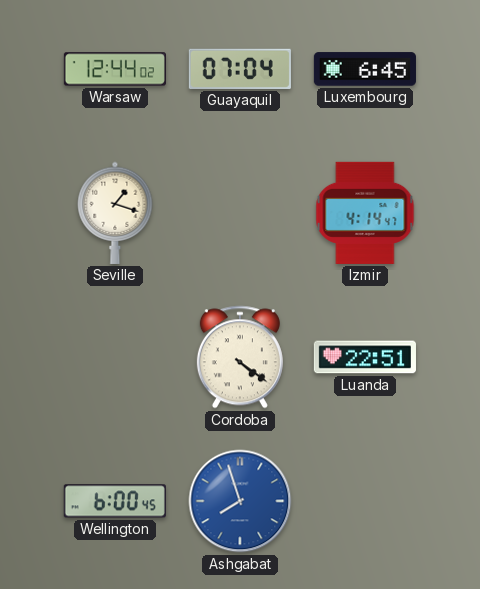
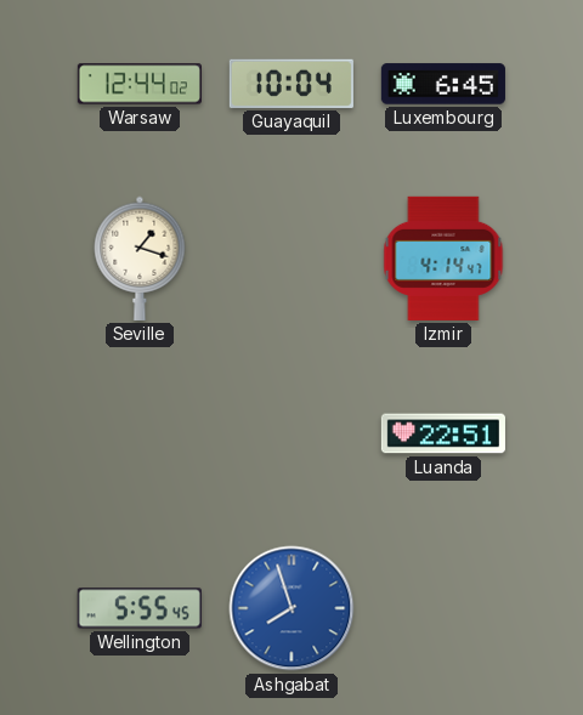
Guayaquil: 07:04 -> 10:04
Cordoba: 4:21 -> none
Wellington: 6:00 -> 5:55
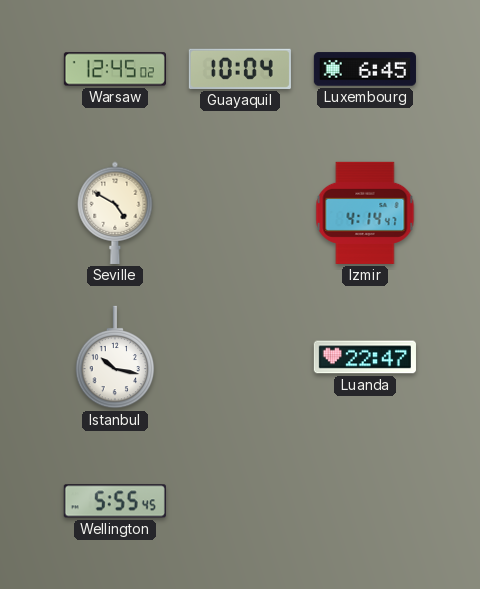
Warsaw: 12:44 -> 12:45
Seville: 1:18 -> 4:50
Istanbul: none -> 10:17
Luanda: 22:51 -> 22:47
Ashgabat: 7:57 -> none
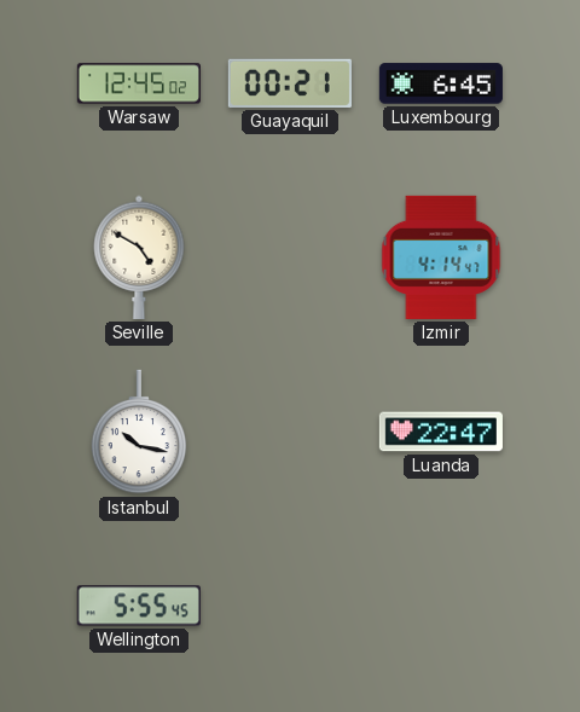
Guayaquil: 10:04 -> 00:21
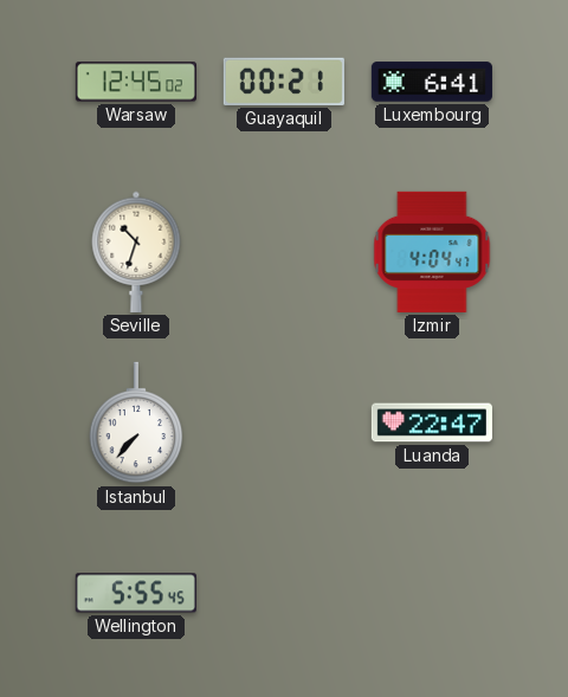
Luxembourg: 6:45 -> 6:41
Seville: 4:50 -> 10:33
Izmir: 4:14 -> 4:04
Istanbul: 10:17 -> 7:37
